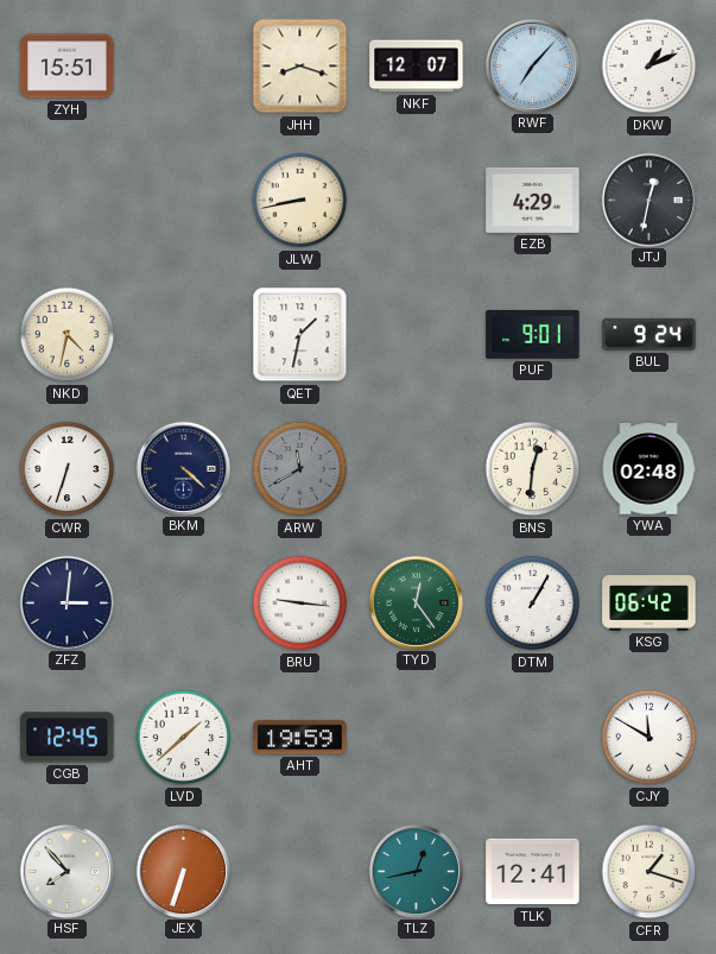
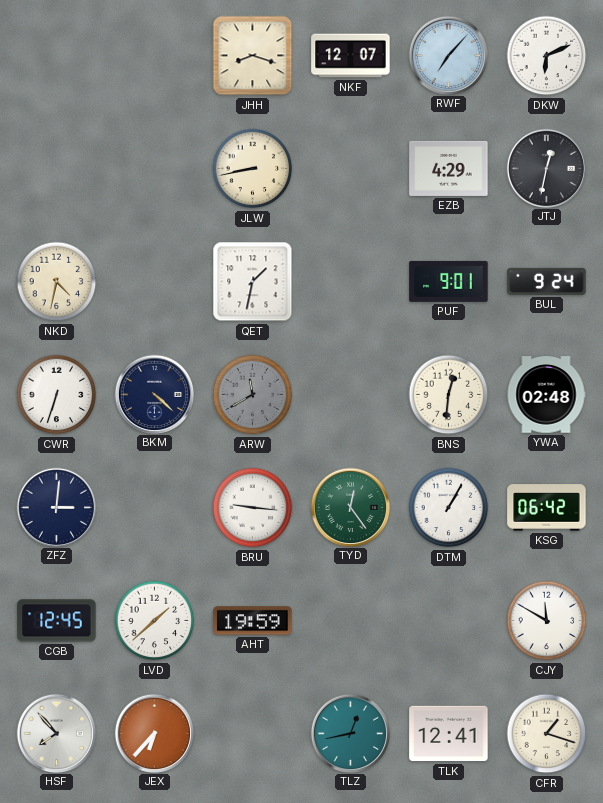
ZYH: 15:51 -> none
DKW: 1:11 -> 6:11
JEX: 6:33 -> 6:37
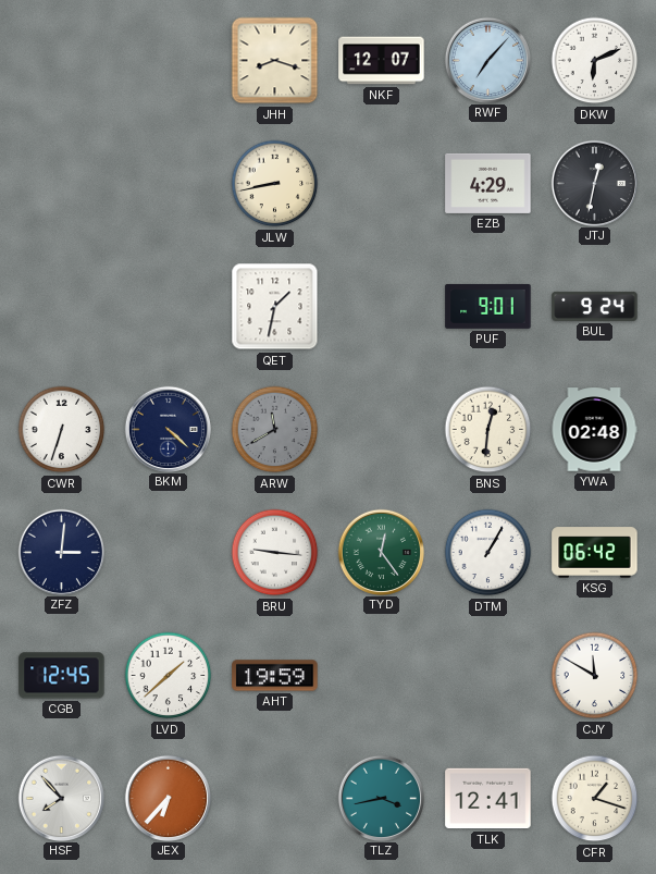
NKD: 4:32 -> none
TLZ: 12:43 -> 3:43
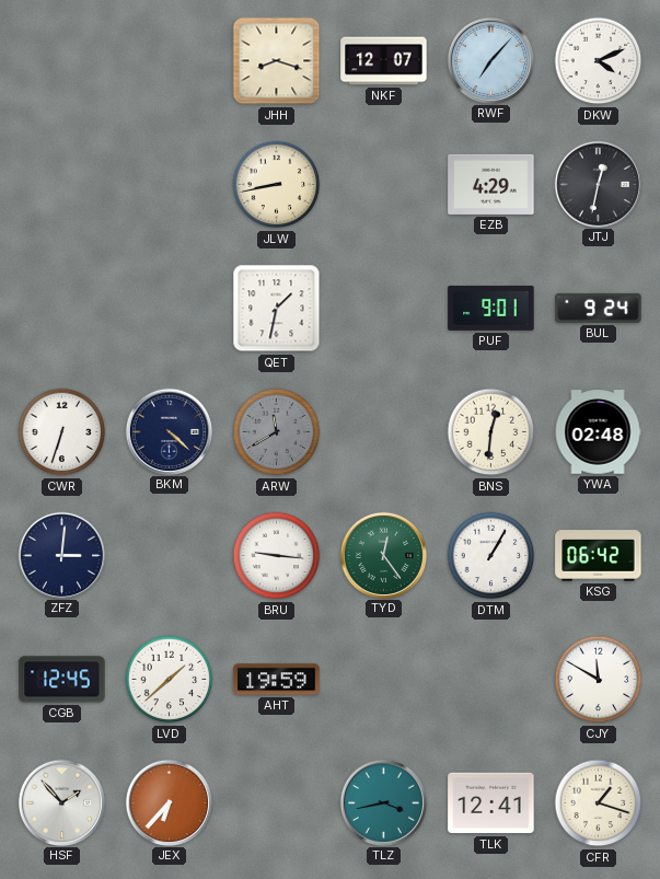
DKW: 6:11 -> 4:11
HSF: 7:53 -> 1:53
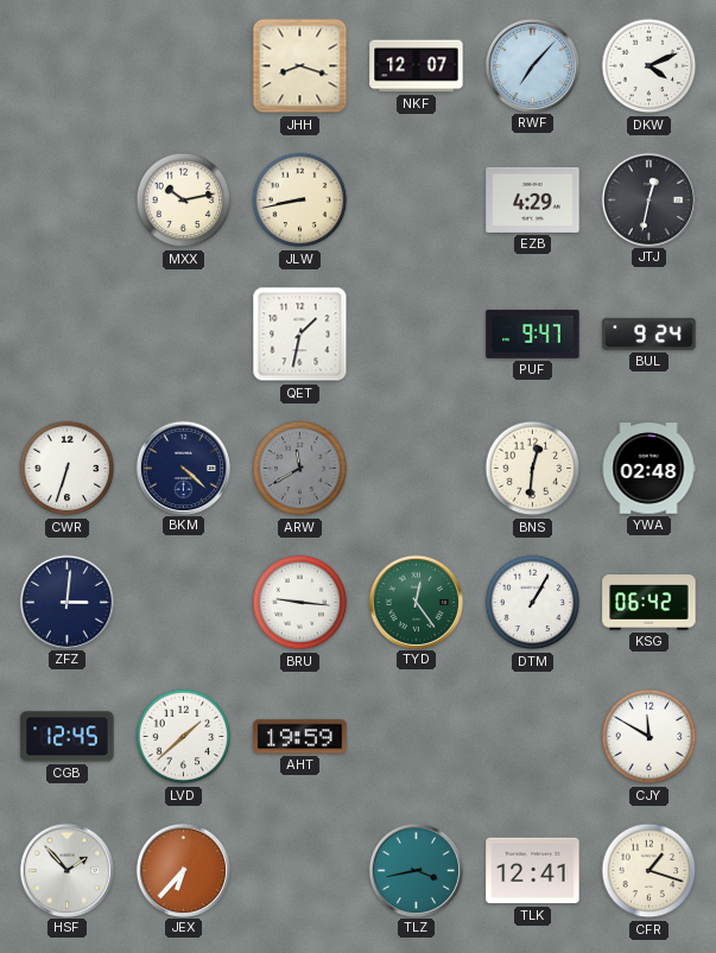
MXX: none -> 10:13
PUF: 9:01 -> 9:47
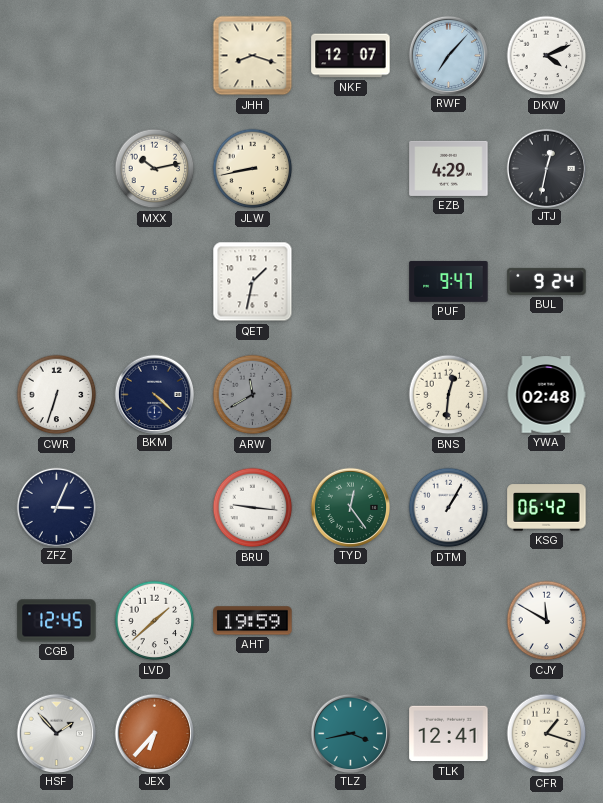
ZFZ: 3:01 -> 3:04
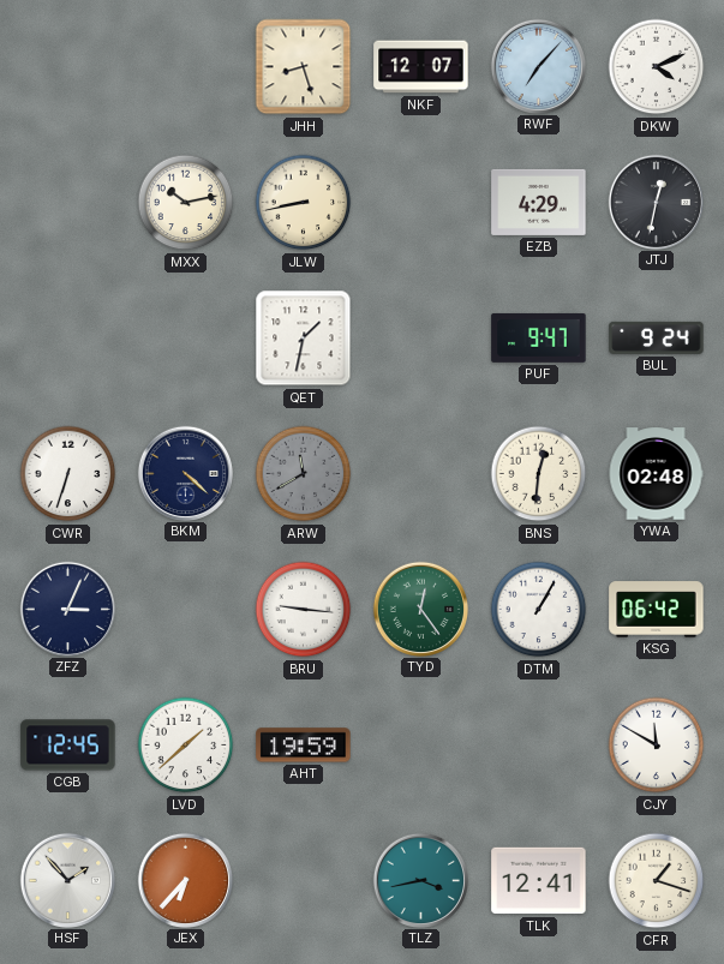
JHH: 8:18 -> 8:27
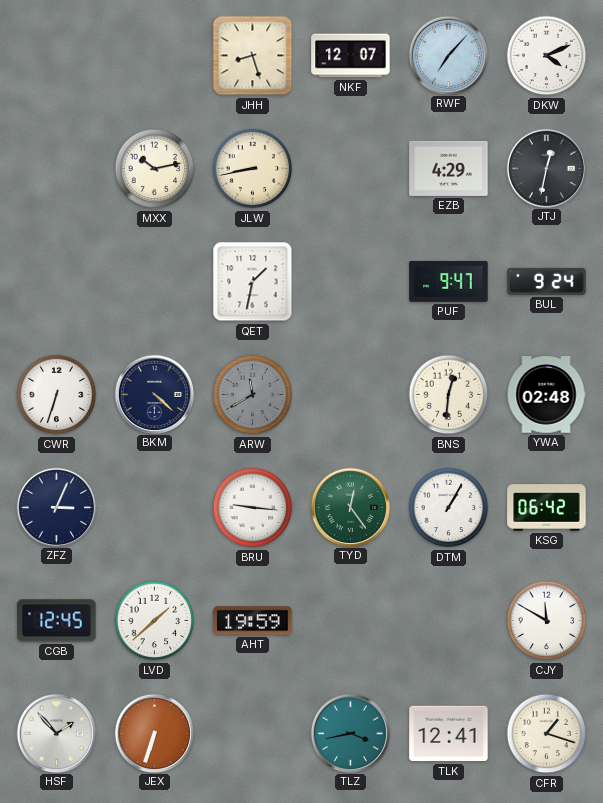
JEX: 6:37 -> 6:33
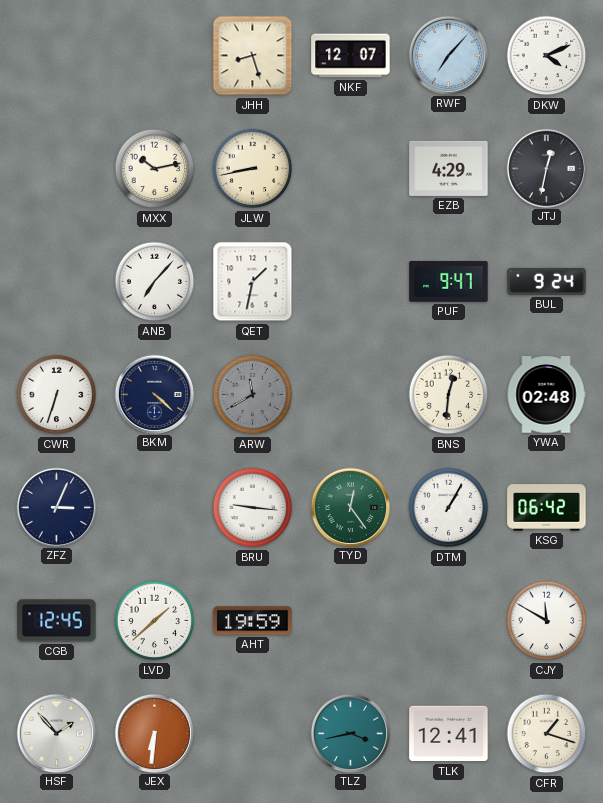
ANB: none -> 7:07
JEX: 6:33 -> 6:31
